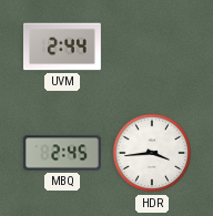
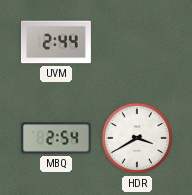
MBQ: 2:45 -> 2:54
HDR: 3:44 -> 3:40
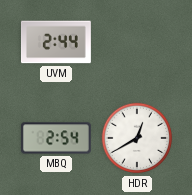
HDR: 3:40 -> 12:40
